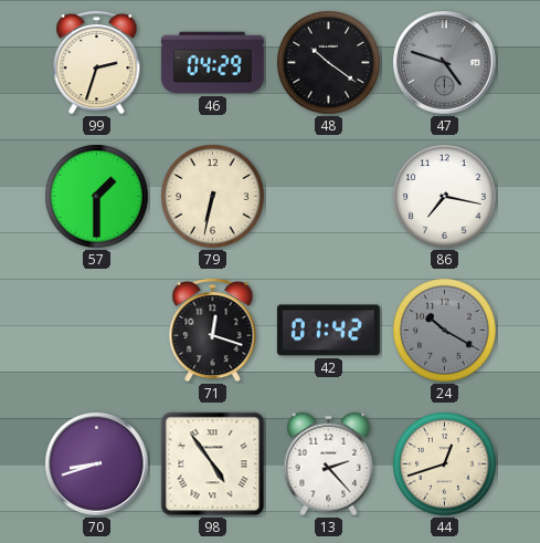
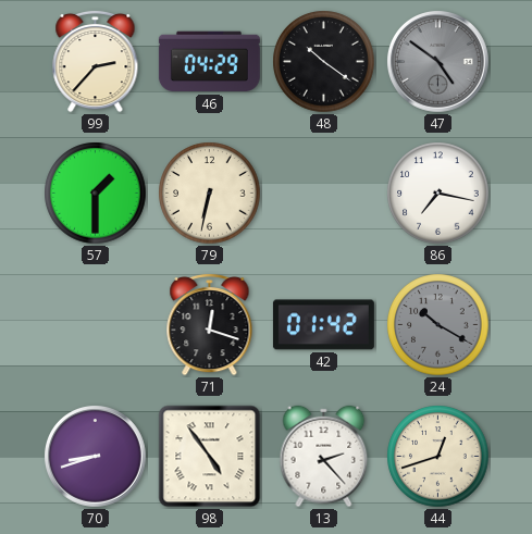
99: 2:33 -> 2:37
47: 4:48 -> 4:51
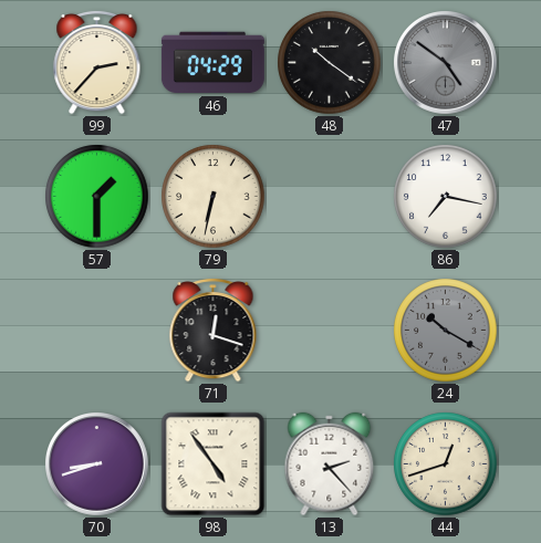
42: 01:42 -> none
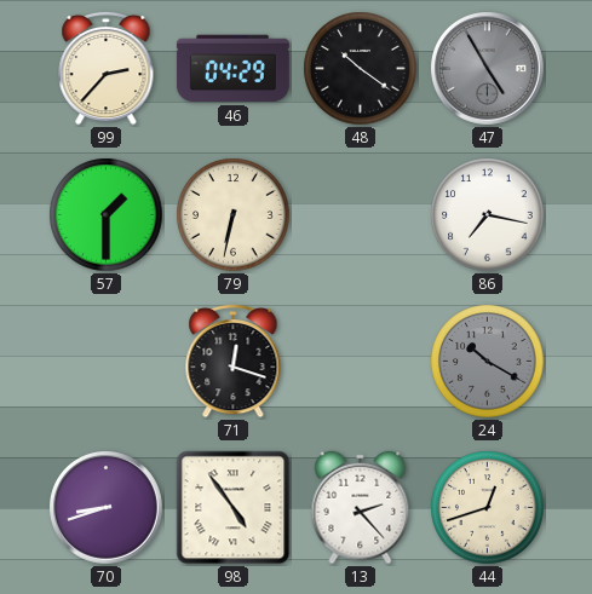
47: 4:51 -> 4:55
